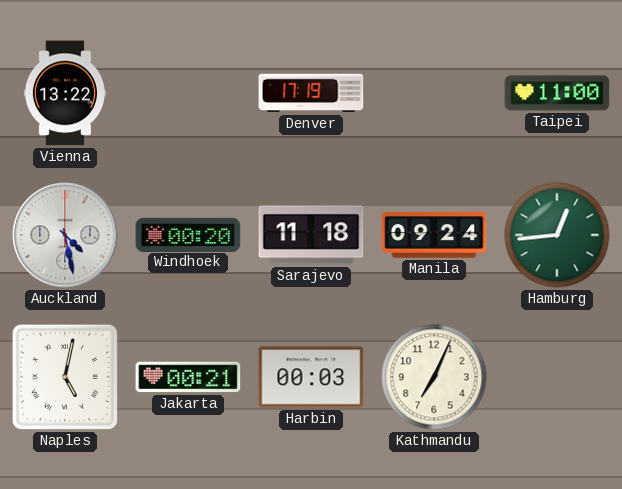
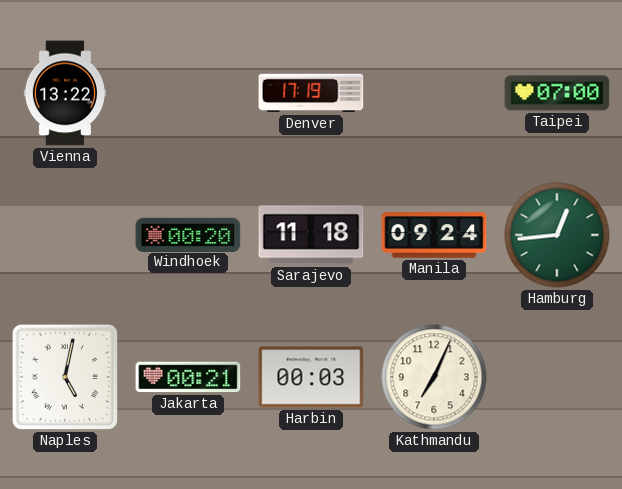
Taipei: 11:00 -> 07:00
Auckland: 4:28 -> none
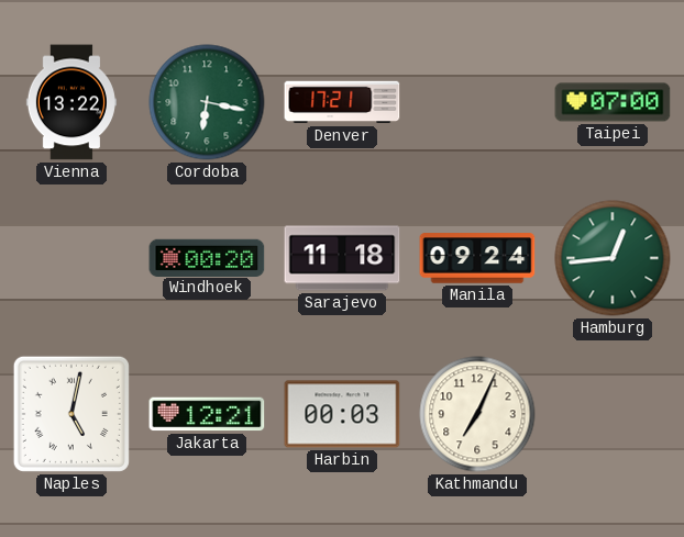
Cordoba: none -> 6:17
Denver: 17:19 -> 17:21
Jakarta: 00:21 -> 12:21
